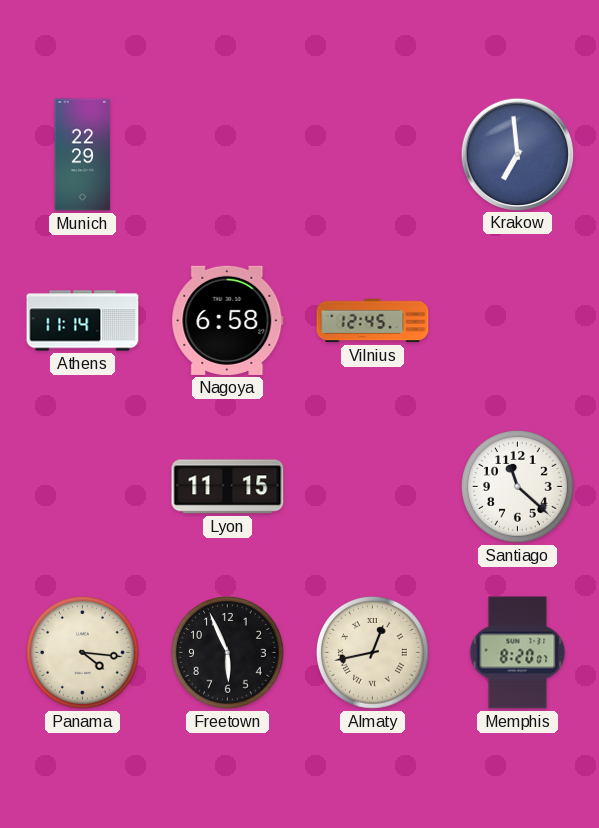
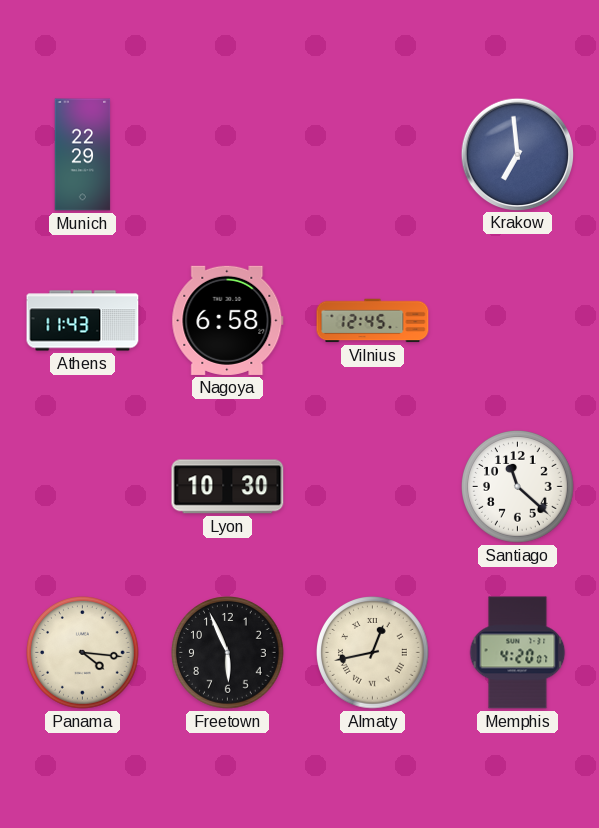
Athens: 11:14 -> 11:43
Lyon: 11:15 -> 10:30
Memphis: 8:20 -> 4:20
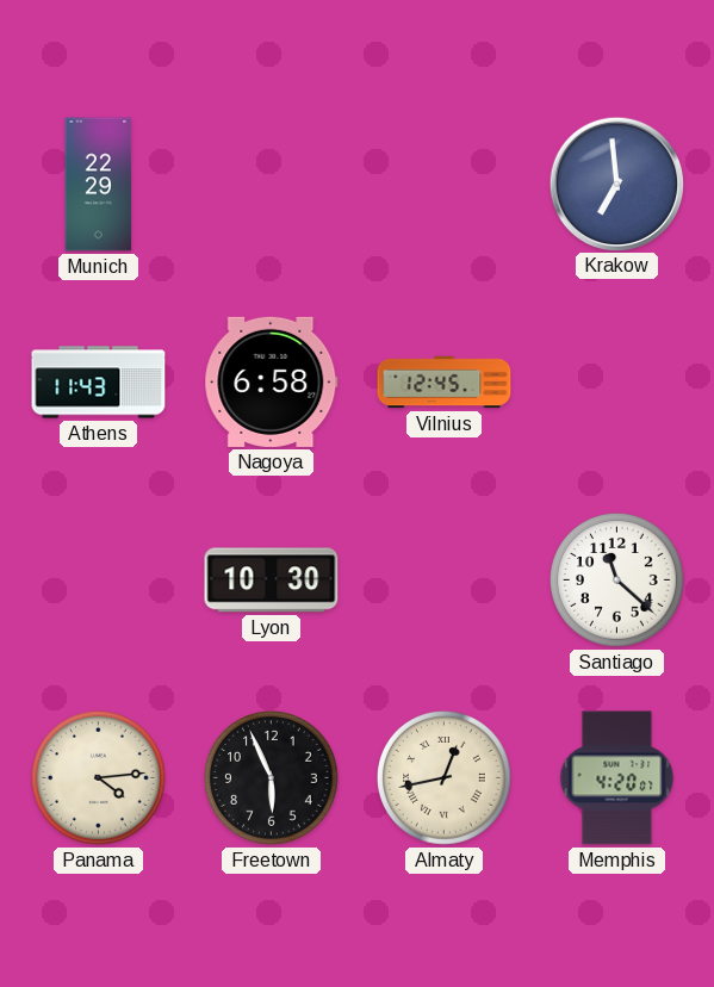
Panama: 4:16 -> 4:14
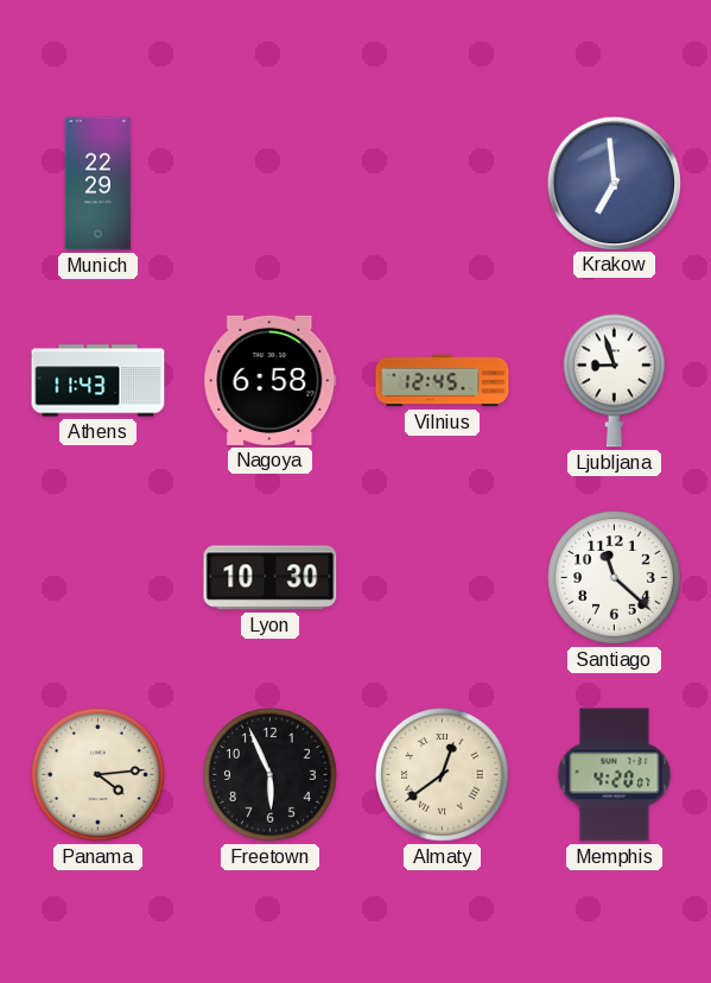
Ljubljana: none -> 8:57
Almaty: 12:43 -> 12:39
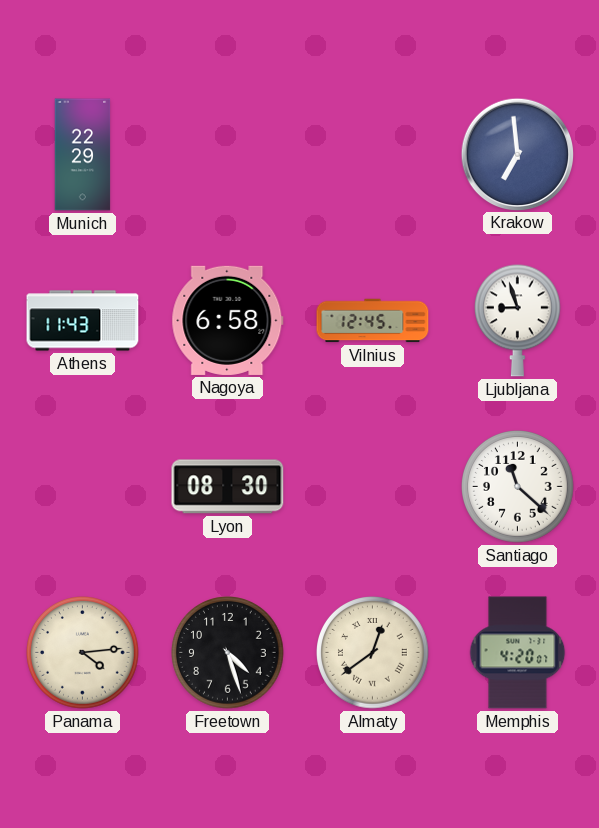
Lyon: 10:30 -> 08:30
Freetown: 5:56 -> 4:27
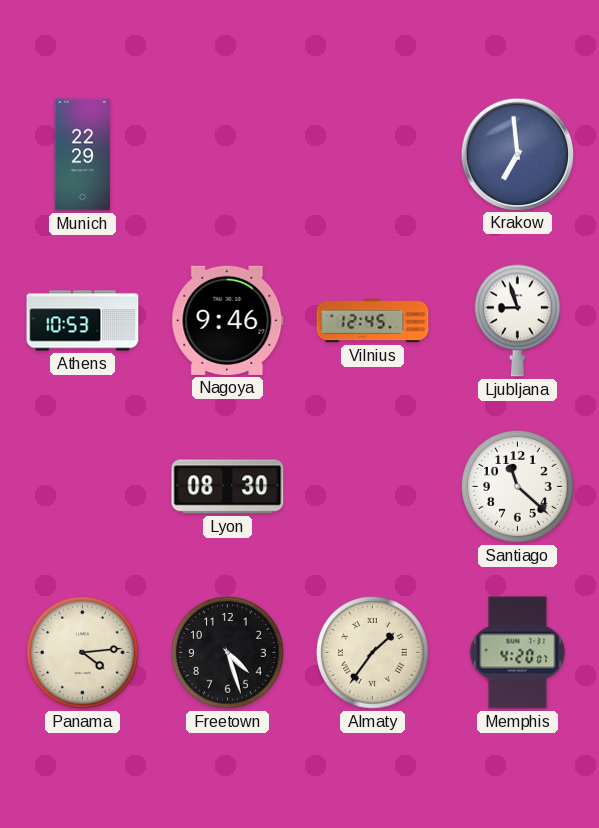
Athens: 11:43 -> 10:53
Nagoya: 6:58 -> 9:46
Almaty: 12:39 -> 1:36
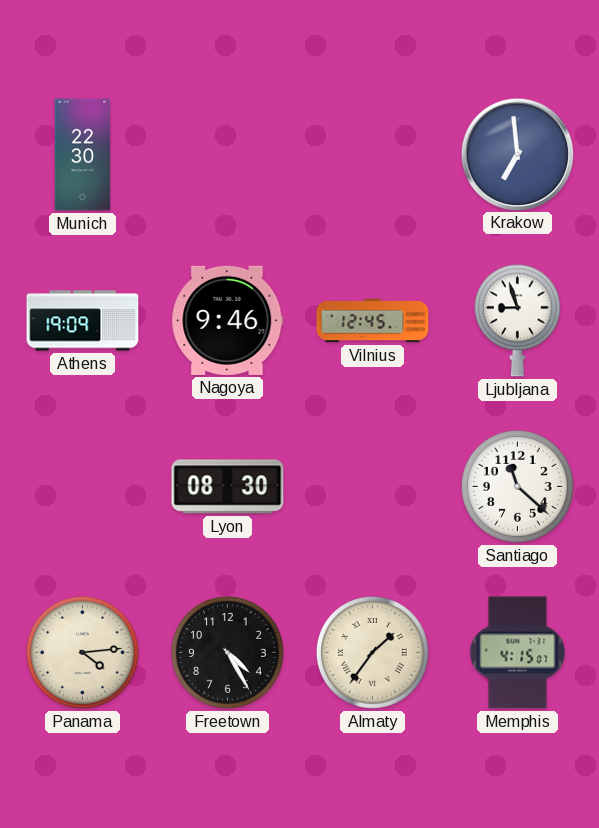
Munich: 22:29 -> 22:30
Athens: 10:53 -> 19:09
Freetown: 4:27 -> 4:25
Memphis: 4:20 -> 4:15
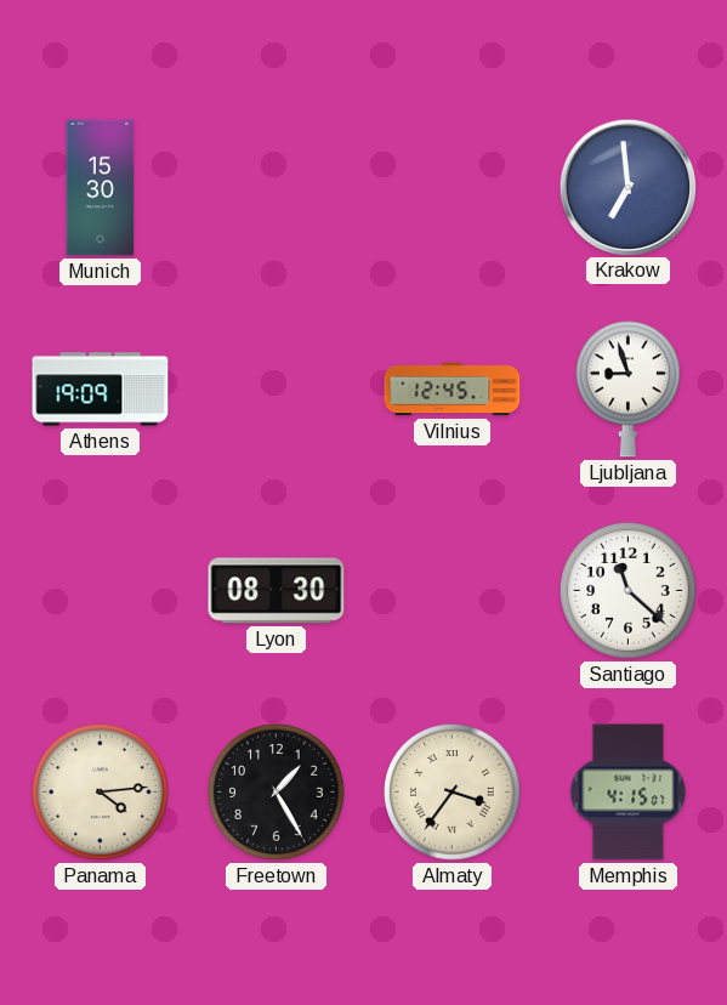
Munich: 22:30 -> 15:30
Nagoya: 9:46 -> none
Freetown: 4:25 -> 1:25
Almaty: 1:36 -> 3:36
